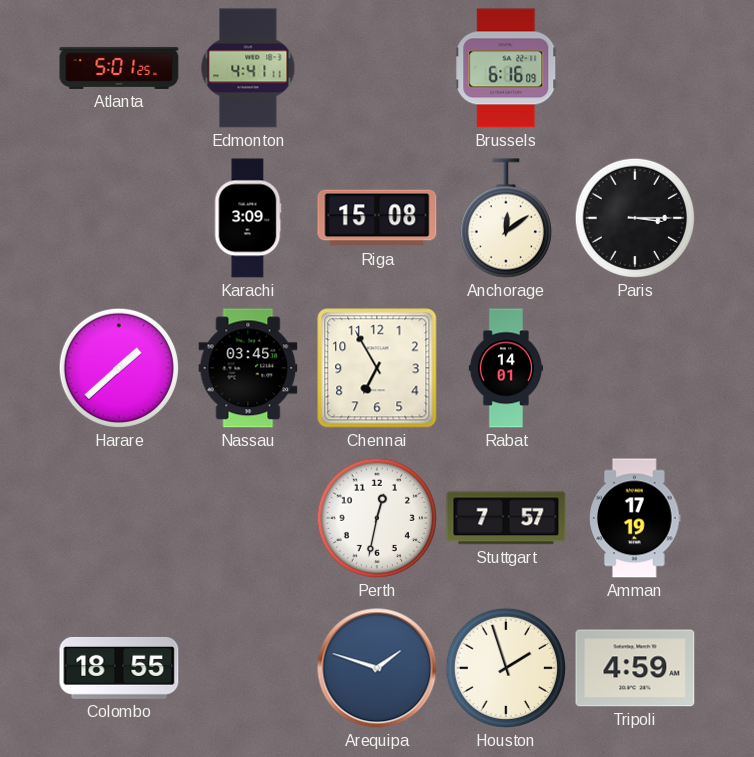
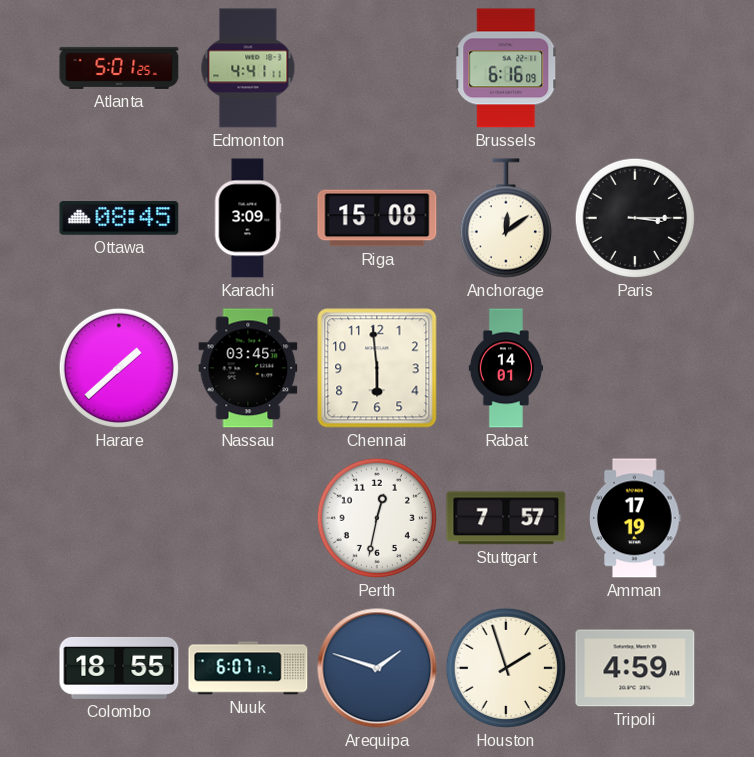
Ottawa: none -> 08:45
Chennai: 6:55 -> 5:59
Nuuk: none -> 6:07
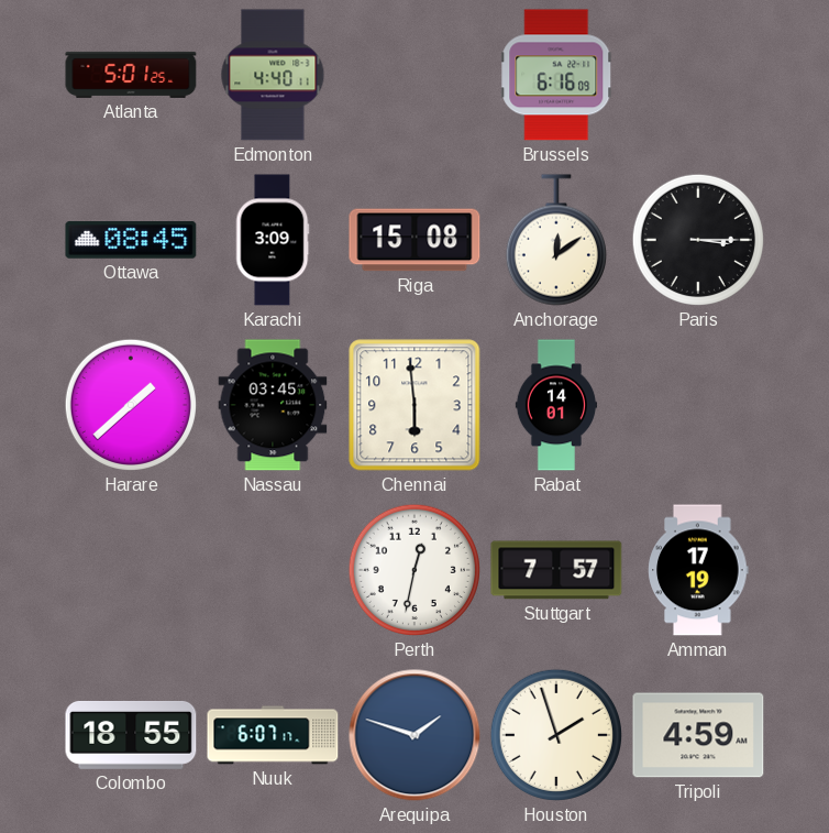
Edmonton: 4:41 -> 4:40
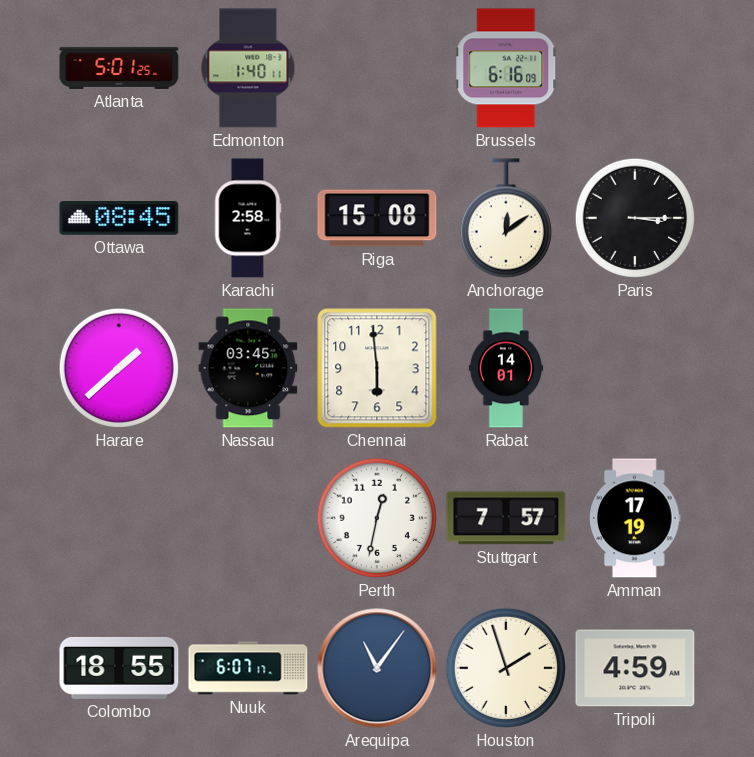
Edmonton: 4:40 -> 1:40
Karachi: 3:09 -> 2:58
Arequipa: 1:48 -> 11:06
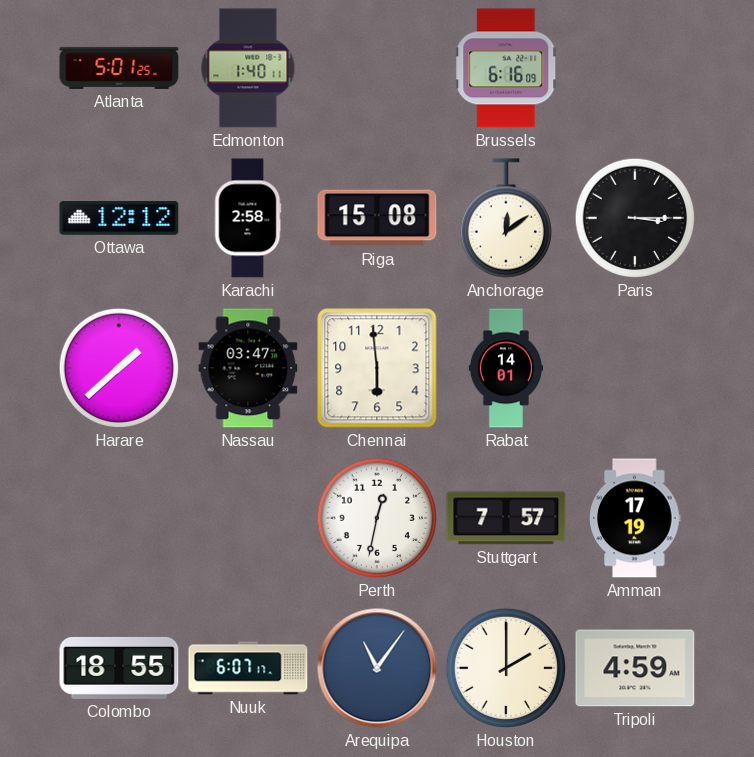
Ottawa: 08:45 -> 12:12
Nassau: 03:45 -> 03:47
Houston: 1:57 -> 2:00
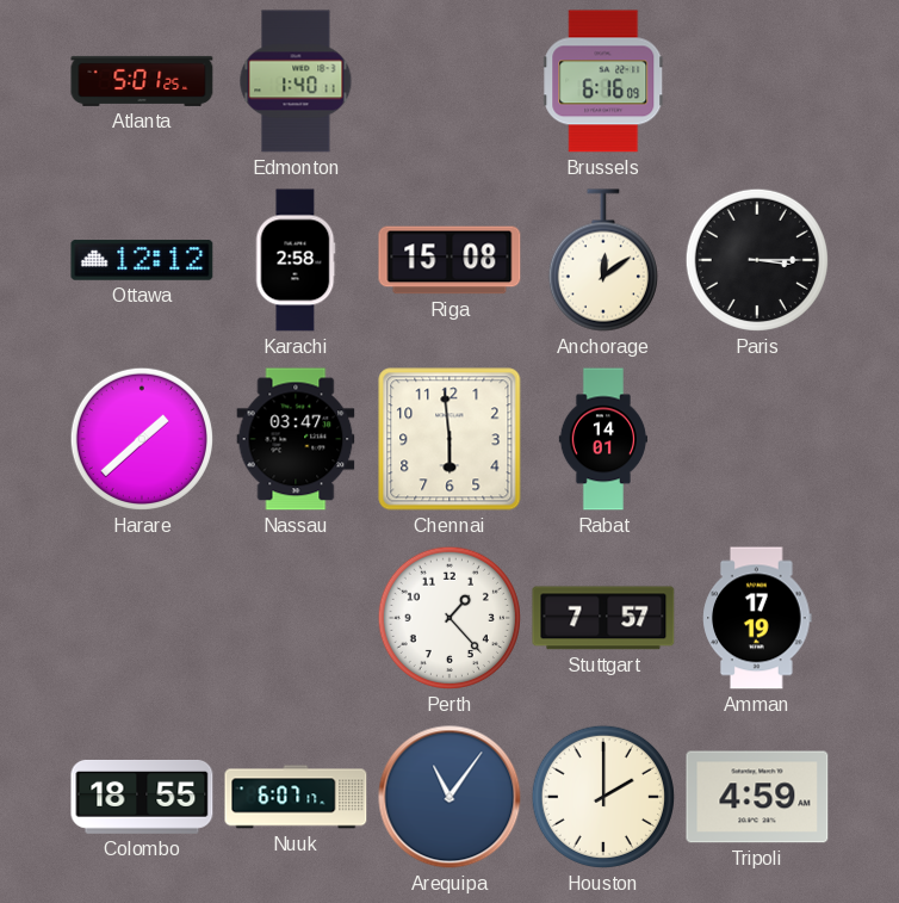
Perth: 12:32 -> 1:23
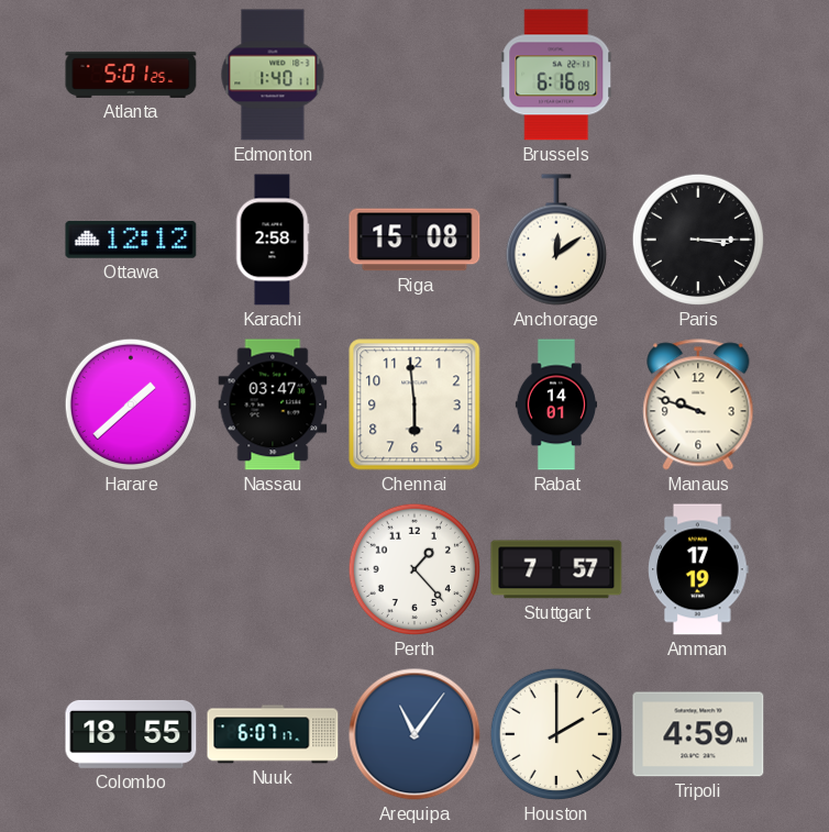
Manaus: none -> 9:48
